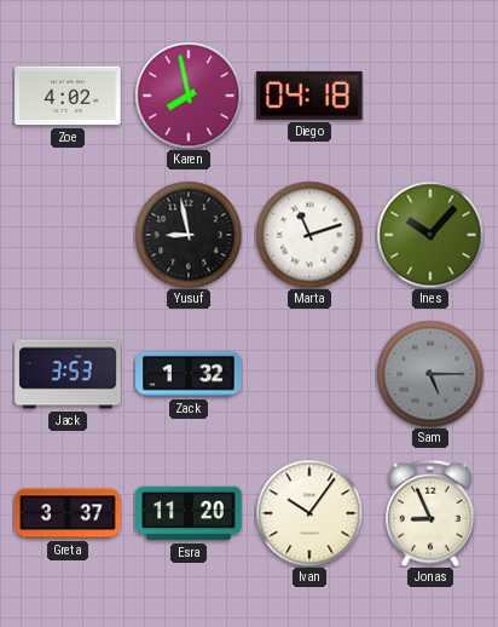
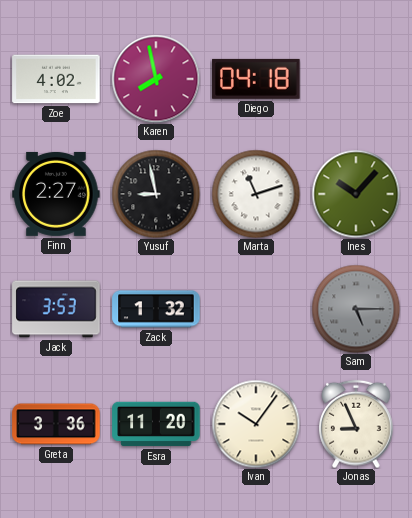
Finn: none -> 2:27
Greta: 3:37 -> 3:36
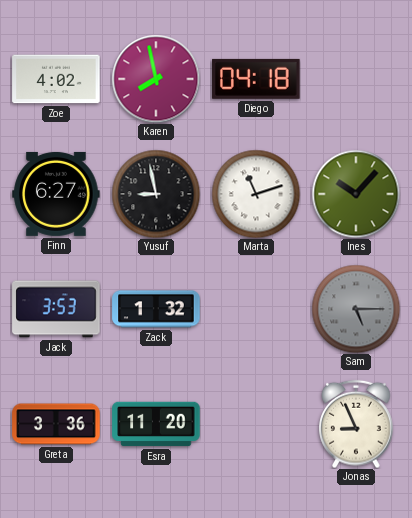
Finn: 2:27 -> 6:27
Ivan: 10:06 -> none
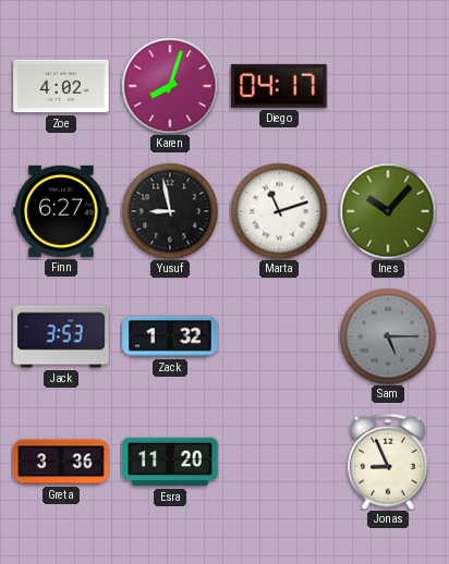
Karen: 7:58 -> 8:03
Diego: 04:18 -> 04:17
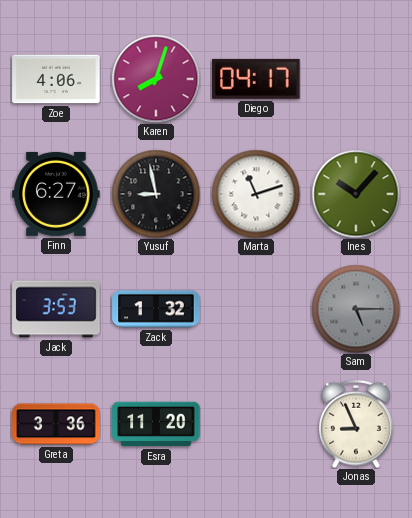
Zoe: 4:02 -> 4:06
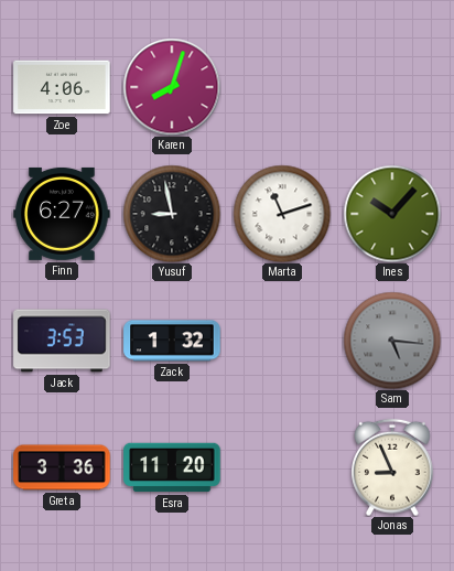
Diego: 04:17 -> none
Sam: 5:15 -> 5:16
